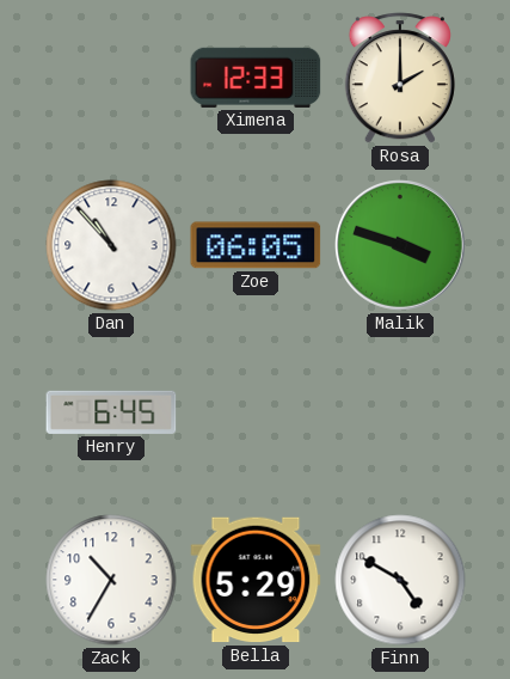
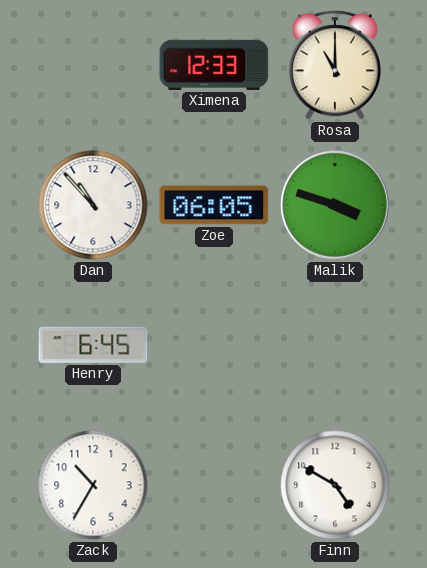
Rosa: 2:00 -> 11:00
Bella: 5:29 -> none
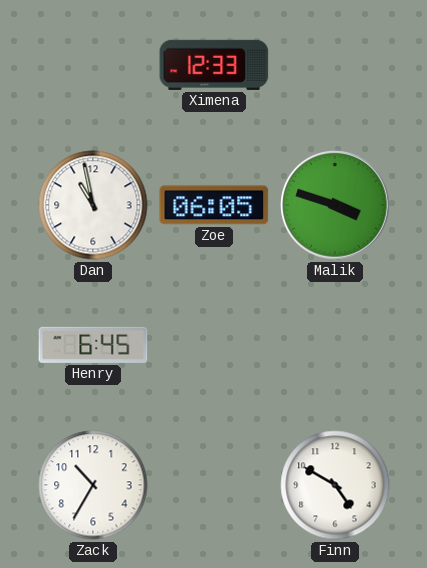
Rosa: 11:00 -> none
Dan: 10:53 -> 10:58
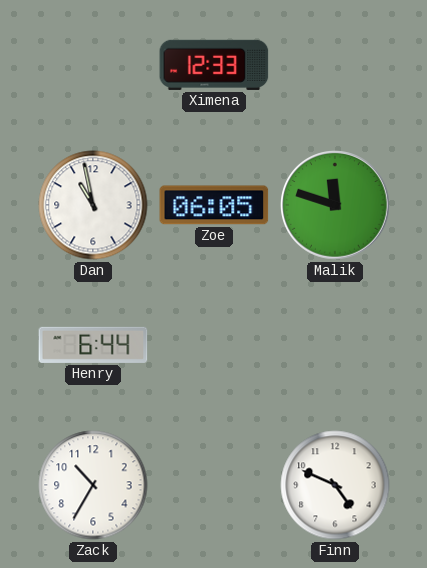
Malik: 3:48 -> 11:48
Henry: 6:45 -> 6:44
Finn: 4:50 -> 4:49
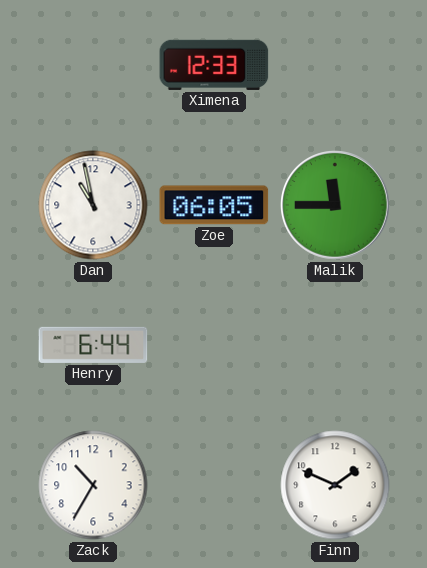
Malik: 11:48 -> 11:45
Finn: 4:49 -> 1:49
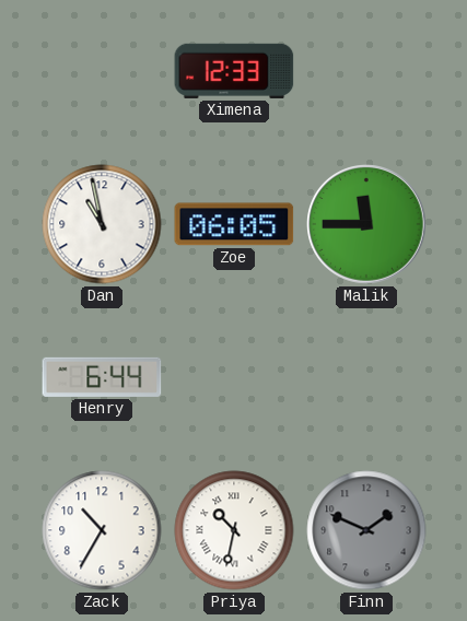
Priya: none -> 10:32
Finn dial: white -> grey
